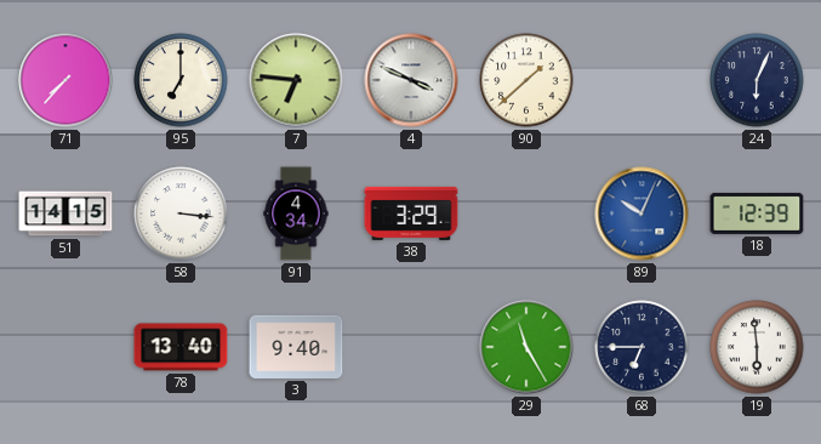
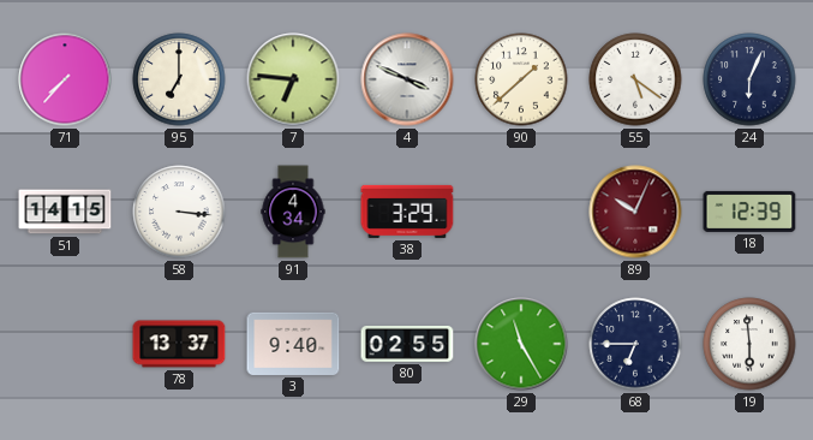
55: none -> 5:21
89 dial: blue -> burgundy
78: 13:40 -> 13:37
80: none -> 02:55
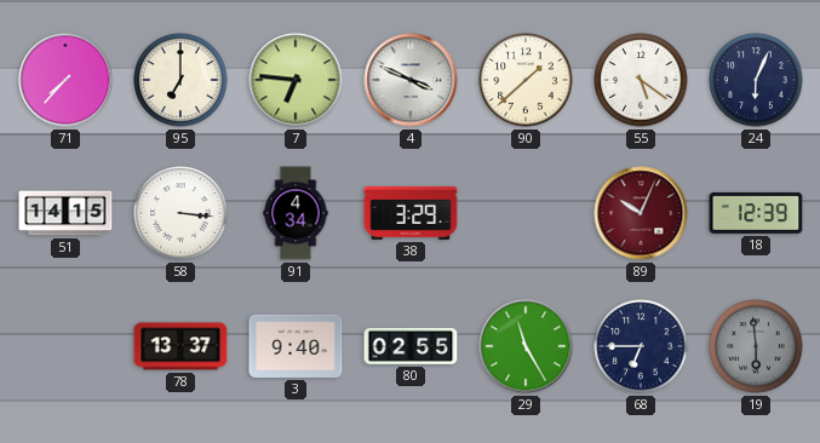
19 dial: white -> grey
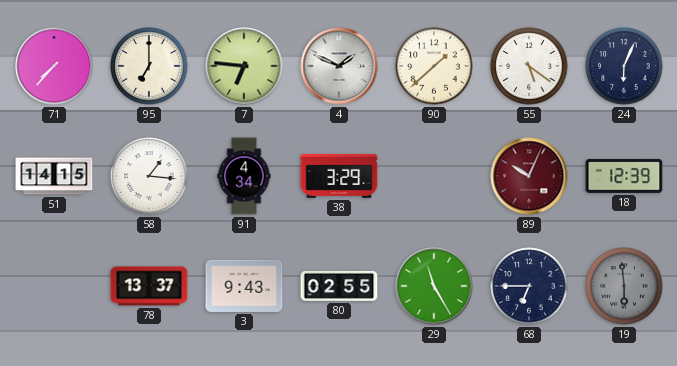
4: 3:49 -> 1:49
58: 3:16 -> 1:16
3: 9:40 -> 9:43
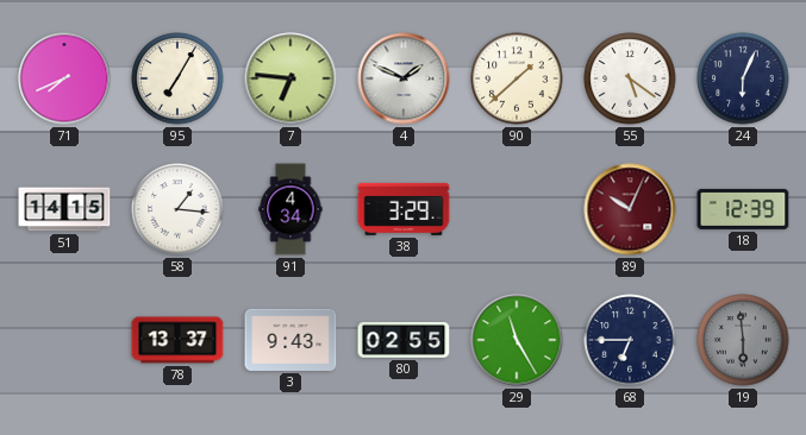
71: 7:37 -> 7:41
95: 7:00 -> 7:05
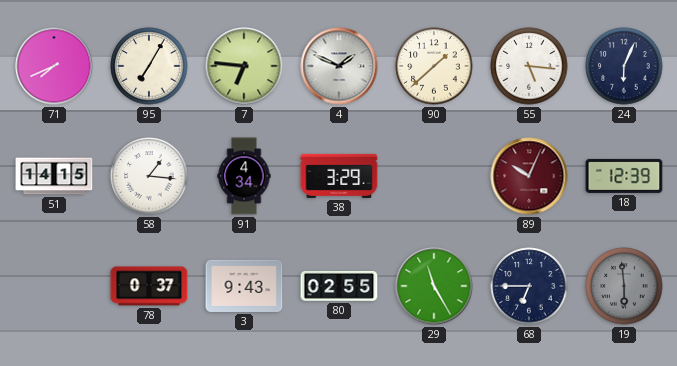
55: 5:21 -> 5:16
78: 13:37 -> 0:37
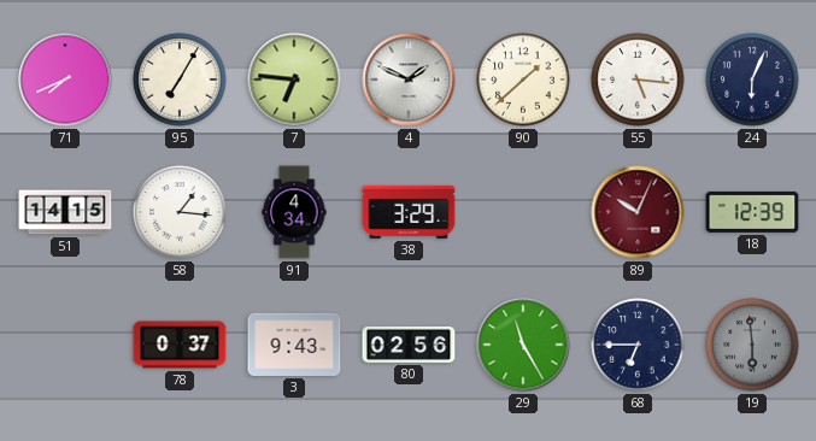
80: 02:55 -> 02:56
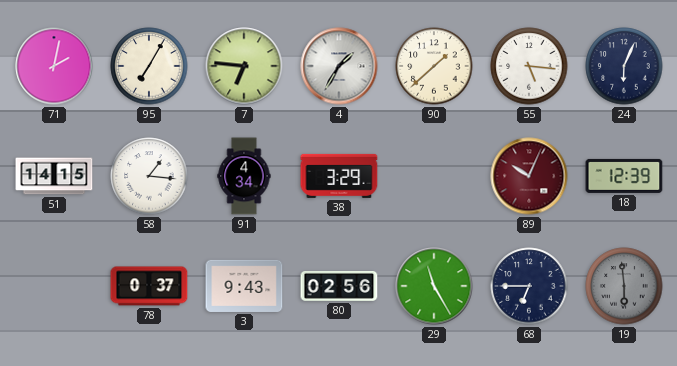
71: 7:41 -> 2:02
4: 1:49 -> 1:35
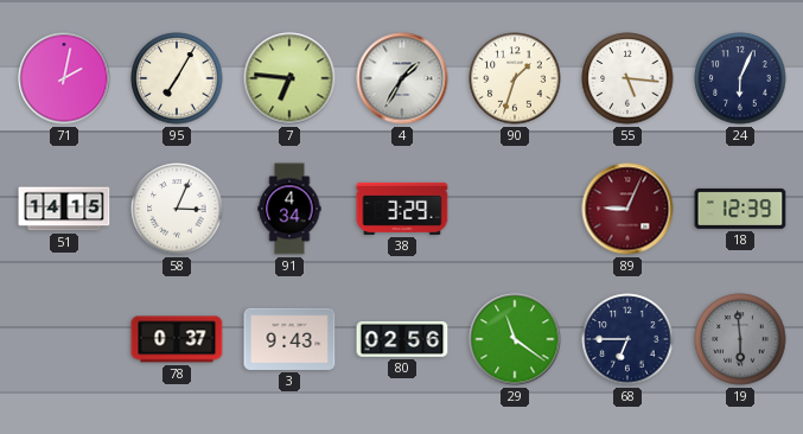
90: 1:38 -> 1:33
58: 1:16 -> 3:04
89: 10:04 -> 9:04
29: 11:25 -> 11:21
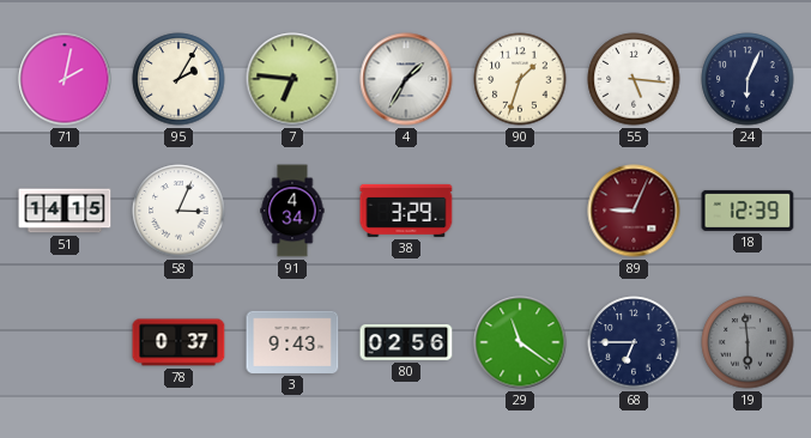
95: 7:05 -> 2:05
